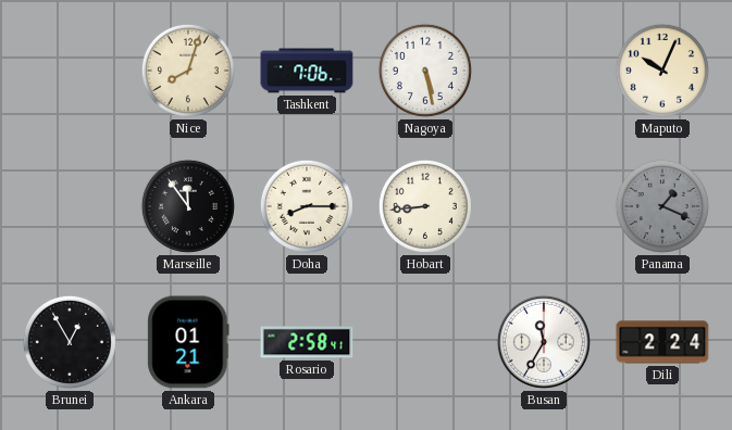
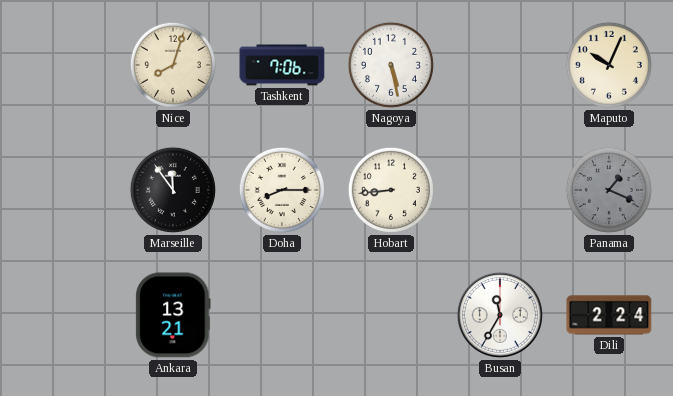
Brunei: 12:55 -> none
Ankara: 01:21 -> 13:21
Rosario: 2:58 -> none
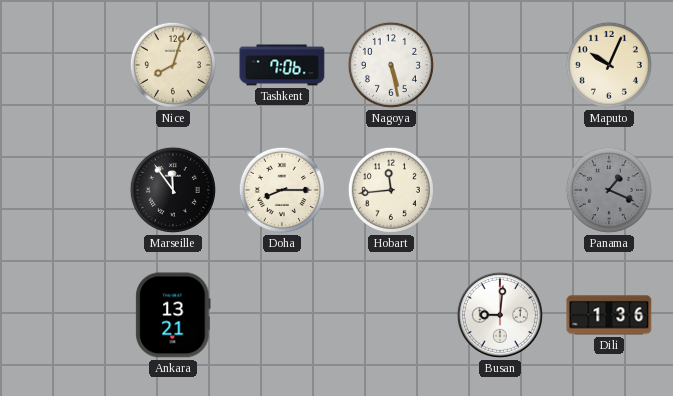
Hobart: 8:44 -> 11:44
Busan: 11:35 -> 9:01
Dili: 2:24 -> 1:36
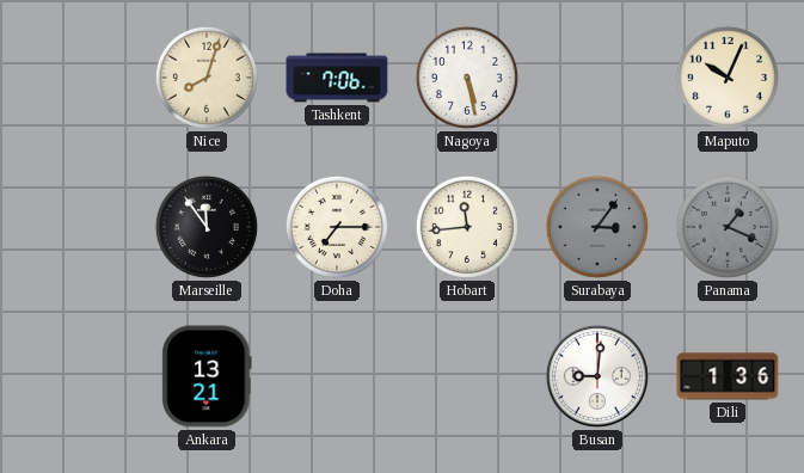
Doha: 8:15 -> 7:15
Surabaya: none -> 3:06
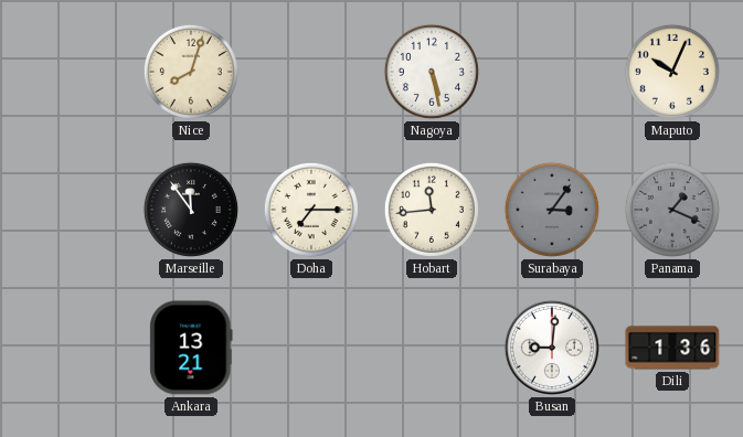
Tashkent: 7:06 -> none
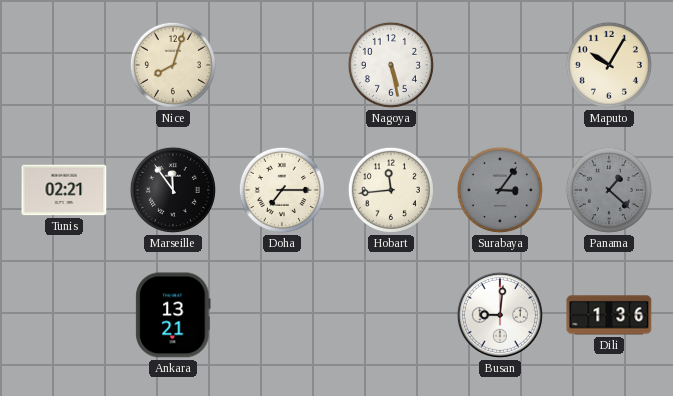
Maputo: 10:04 -> 10:05
Tunis: none -> 02:21
Panama: 1:19 -> 1:22
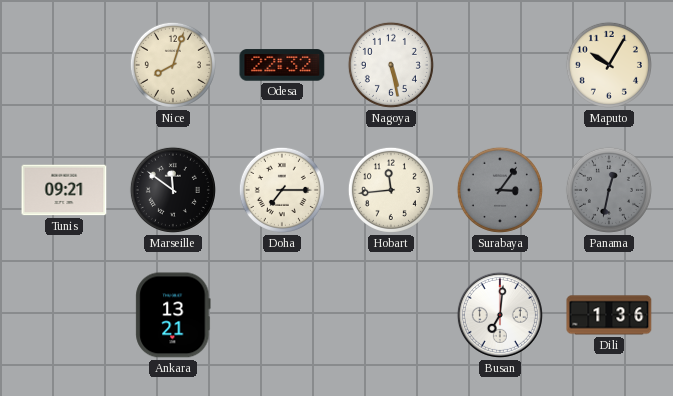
Odesa: none -> 22:32
Tunis: 02:21 -> 09:21
Marseille: 11:54 -> 11:51
Panama: 1:22 -> 12:32
Busan: 9:01 -> 7:01
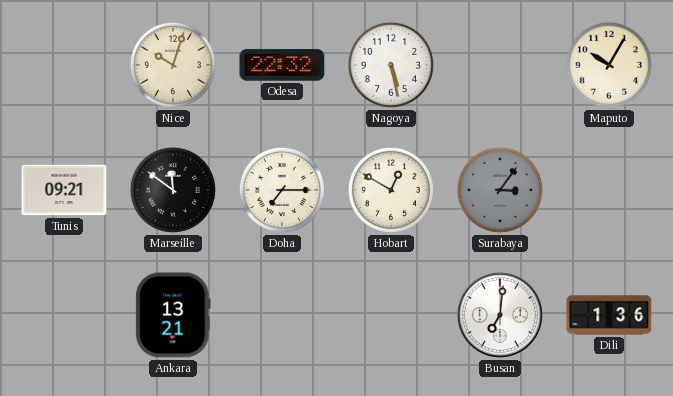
Nice: 8:03 -> 10:03
Hobart: 11:44 -> 12:50
Panama: 12:32 -> none
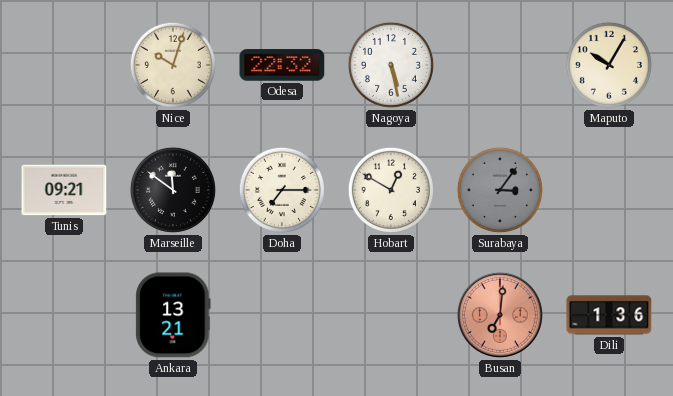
Busan dial: white -> salmon
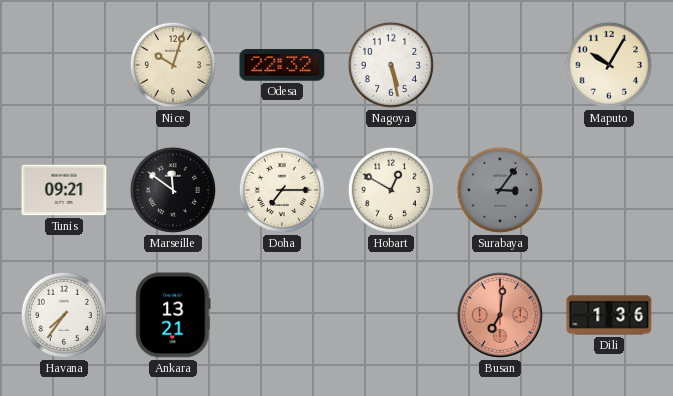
Havana: none -> 7:36
